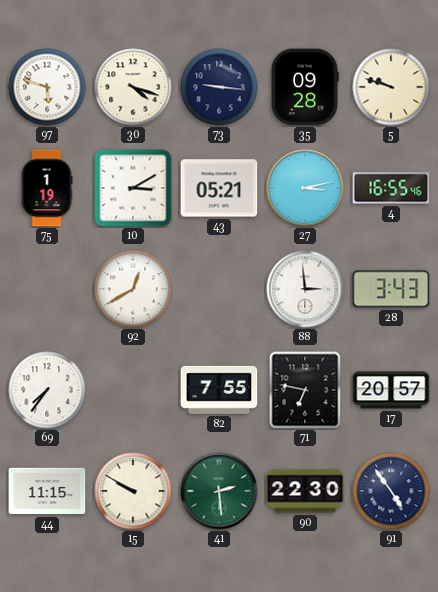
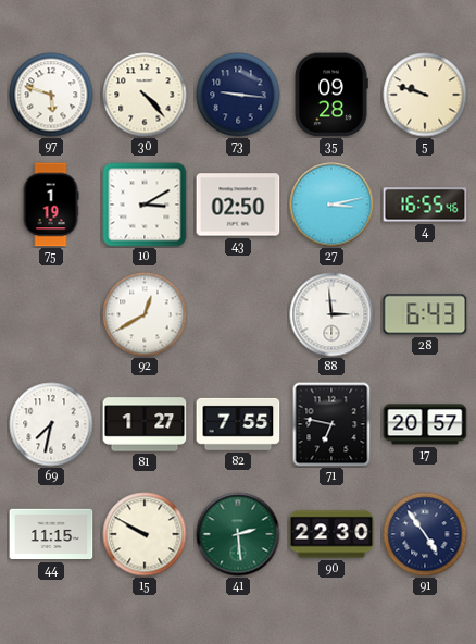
30: 4:18 -> 4:23
43: 05:21 -> 02:50
28: 3:43 -> 6:43
69: 7:36 -> 7:32
81: none -> 1:27
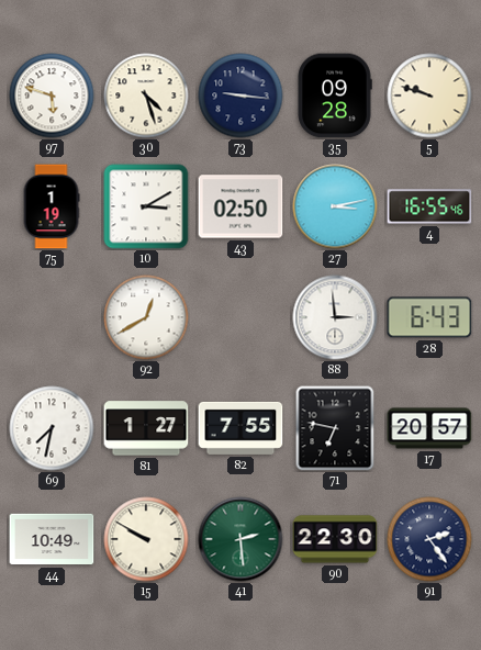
30: 4:23 -> 4:27
44: 11:15 -> 10:49
91: 4:54 -> 2:24
